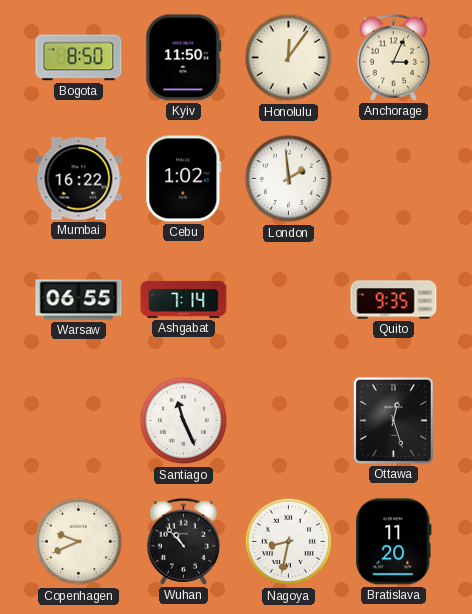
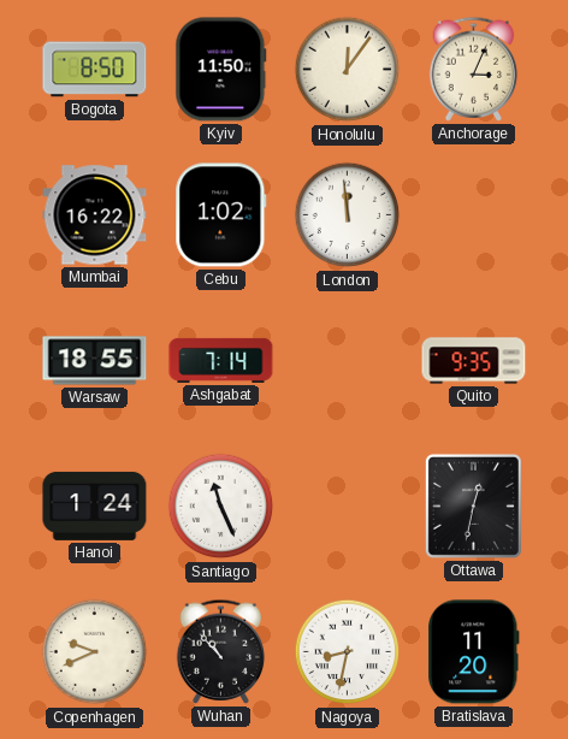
London: 1:59 -> 11:59
Warsaw: 06:55 -> 18:55
Hanoi: none -> 1:24
Ottawa: 12:27 -> 12:32
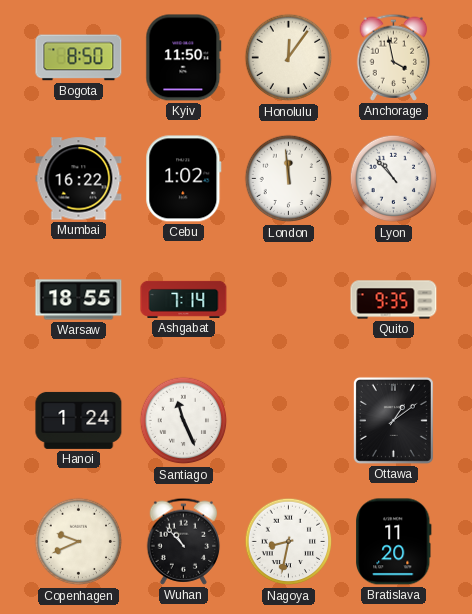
Anchorage: 3:04 -> 3:58
Lyon: none -> 10:53
Ottawa: 12:32 -> 1:09
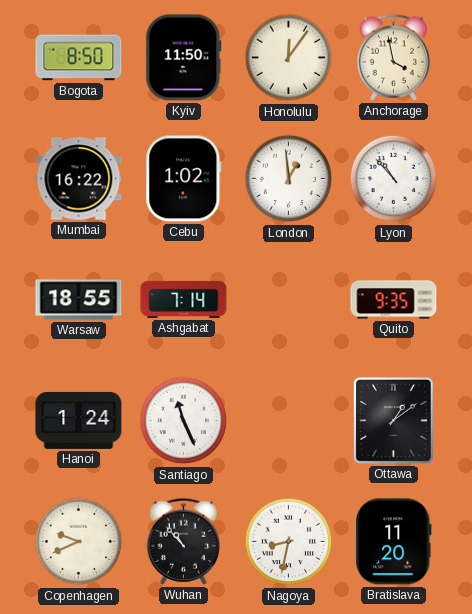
London: 11:59 -> 12:59
